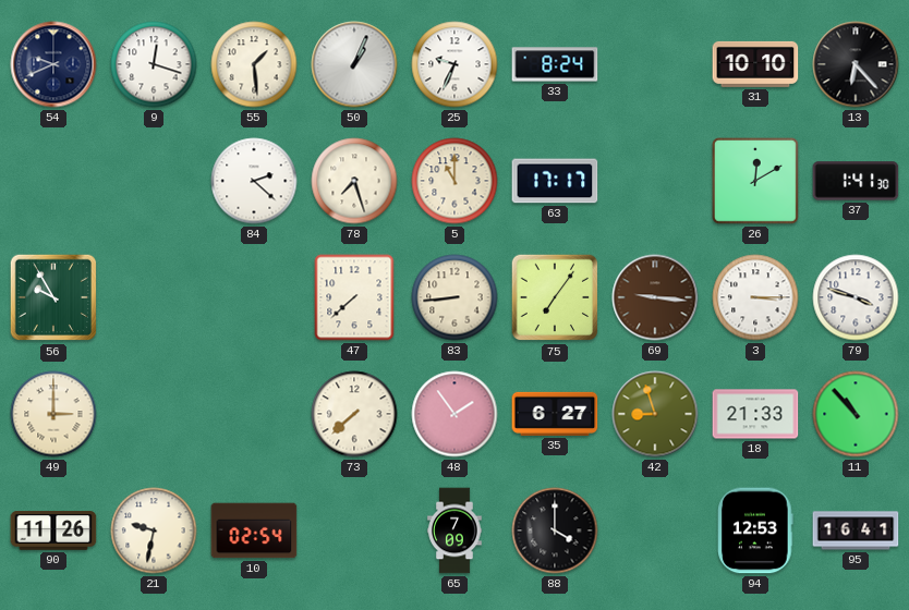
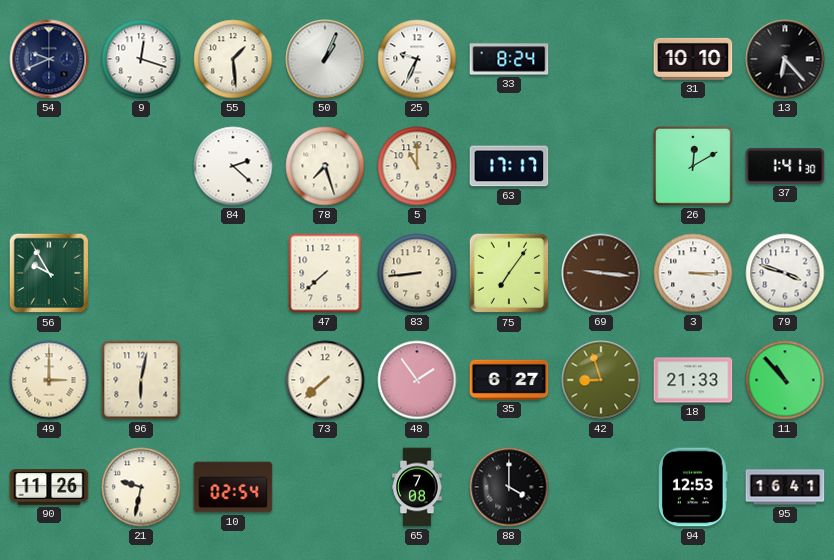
96: none -> 6:02
65: 7:09 -> 7:08
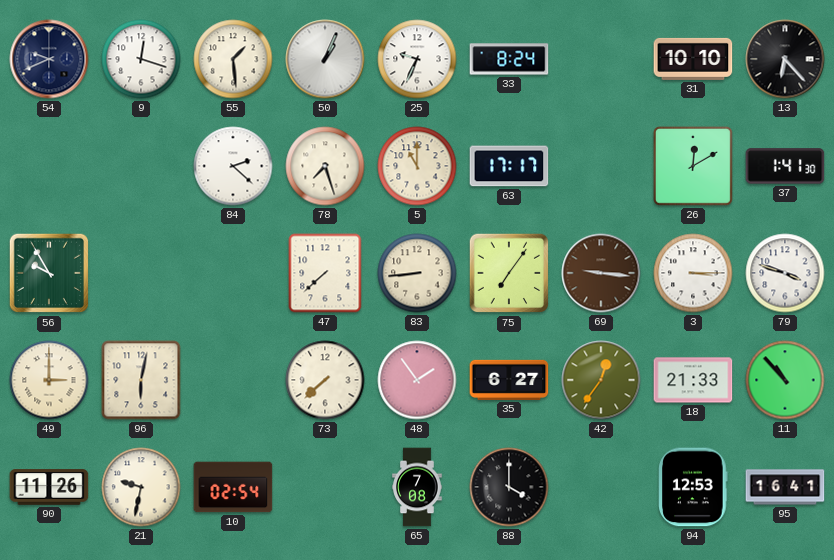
42: 8:57 -> 12:36
